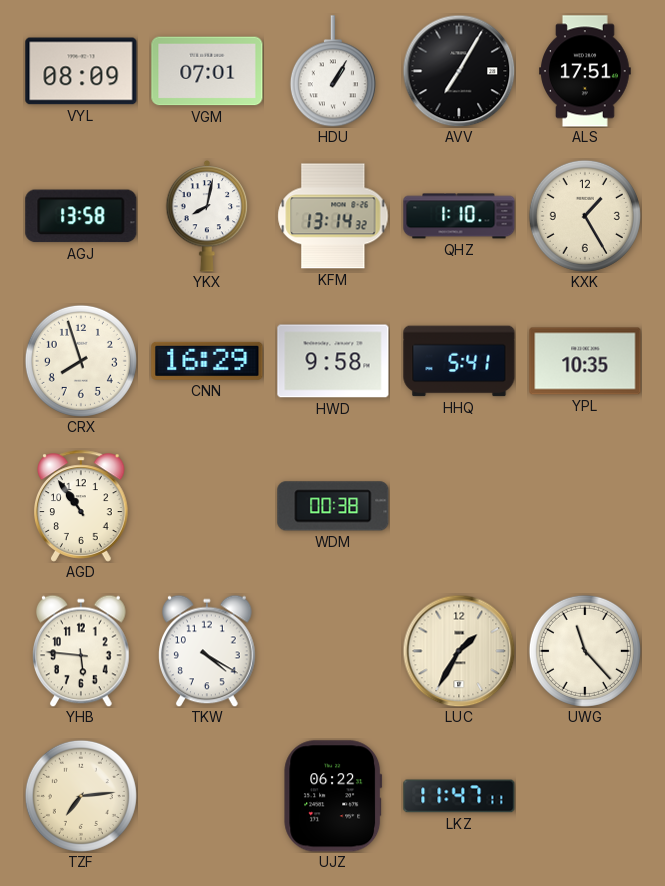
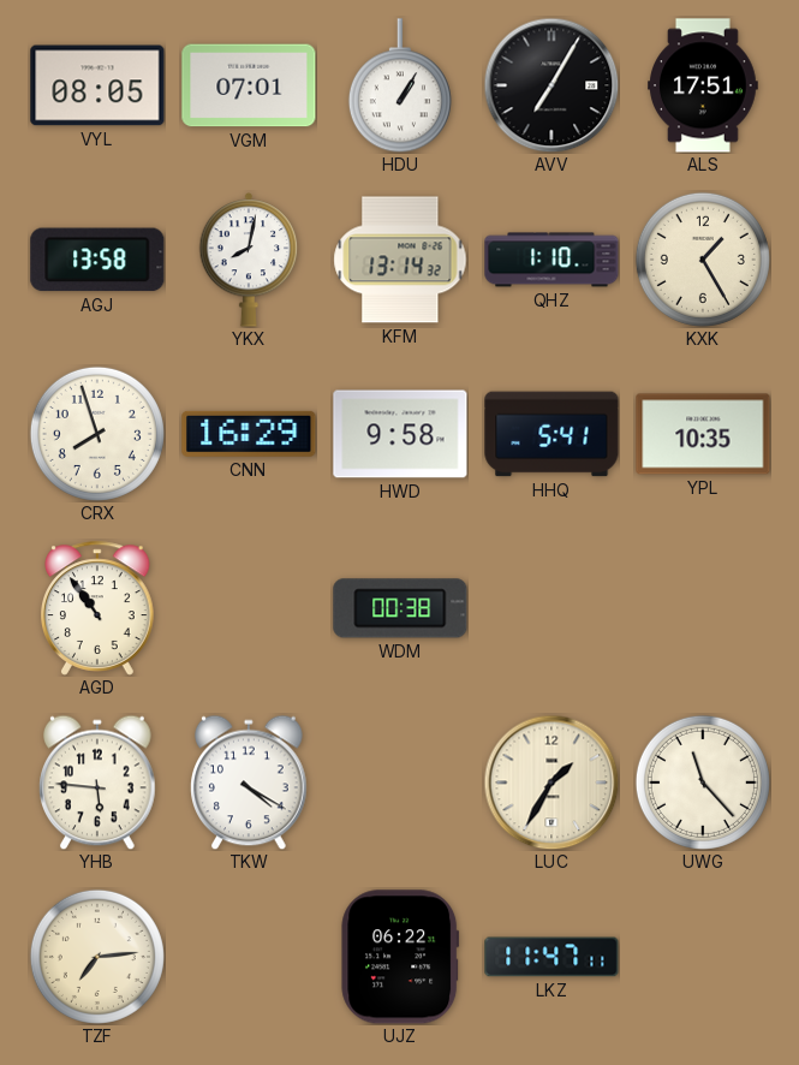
VYL: 08:09 -> 08:05
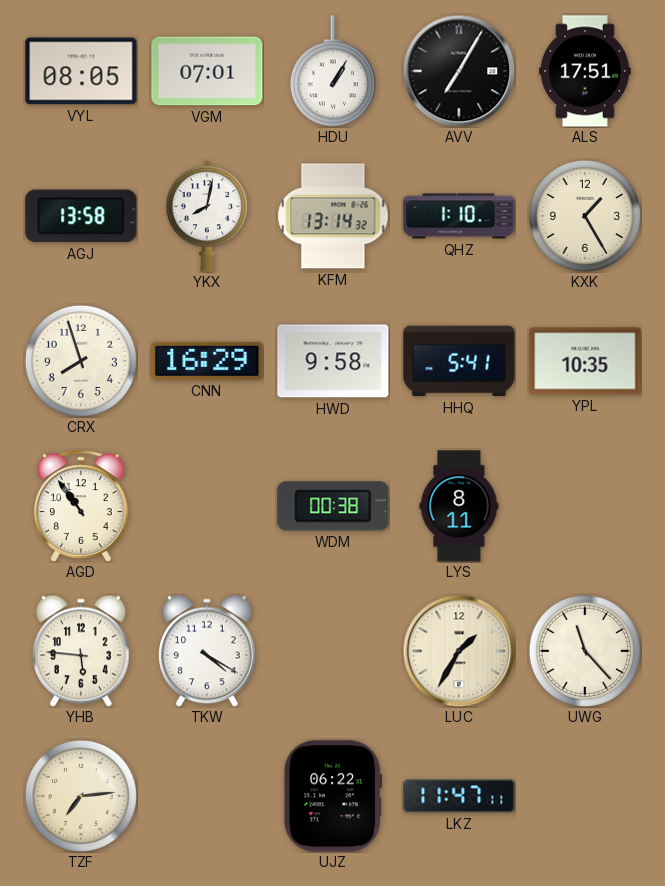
LYS: none -> 8:11
